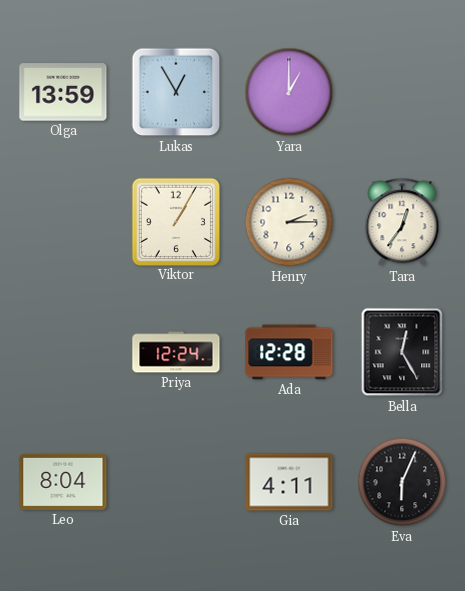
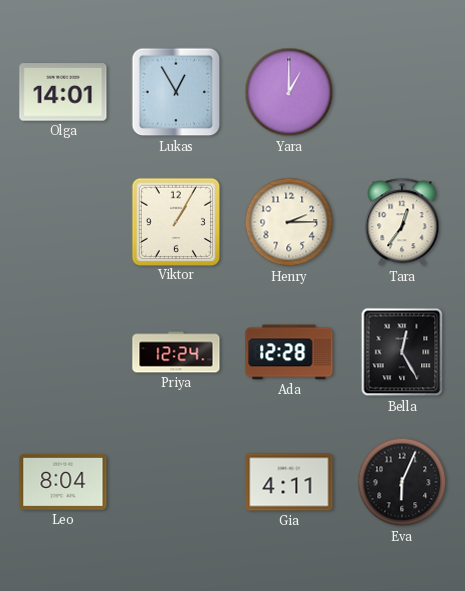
Olga: 13:59 -> 14:01
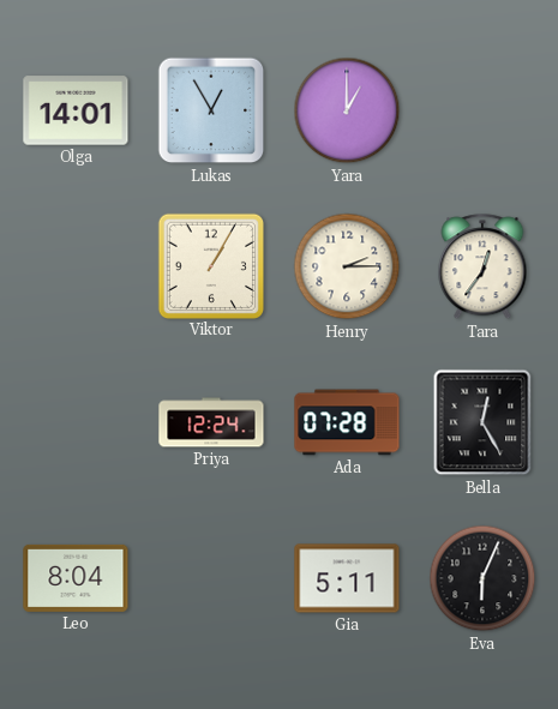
Ada: 12:28 -> 07:28
Gia: 4:11 -> 5:11
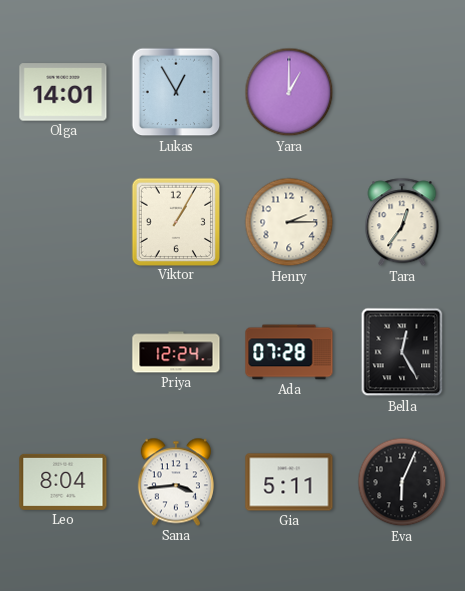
Sana: none -> 3:44
